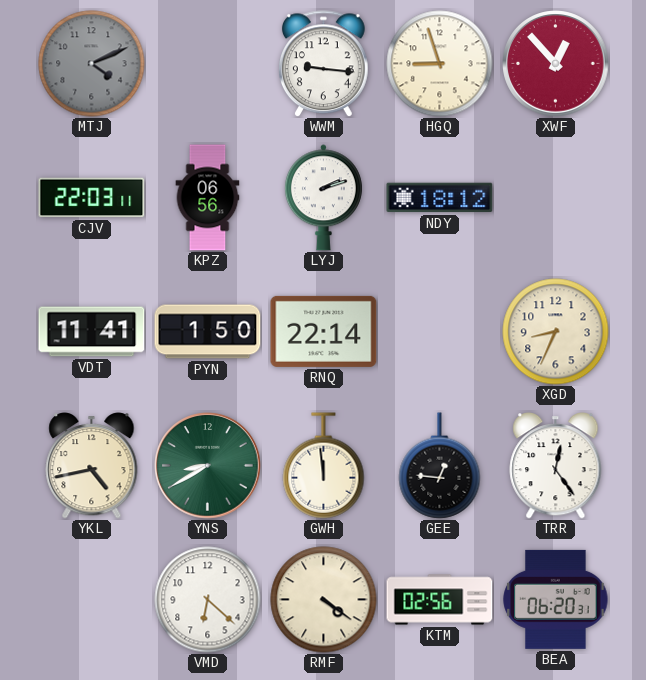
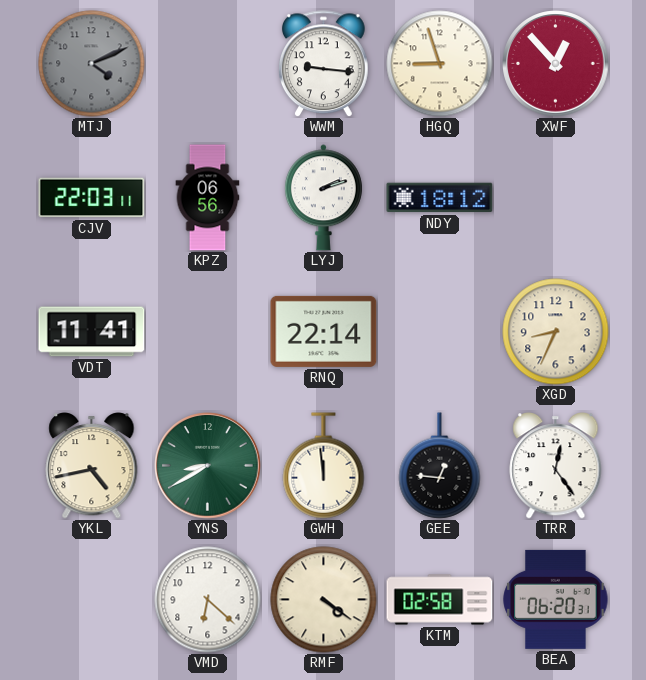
PYN: 1:50 -> none
KTM: 02:56 -> 02:58
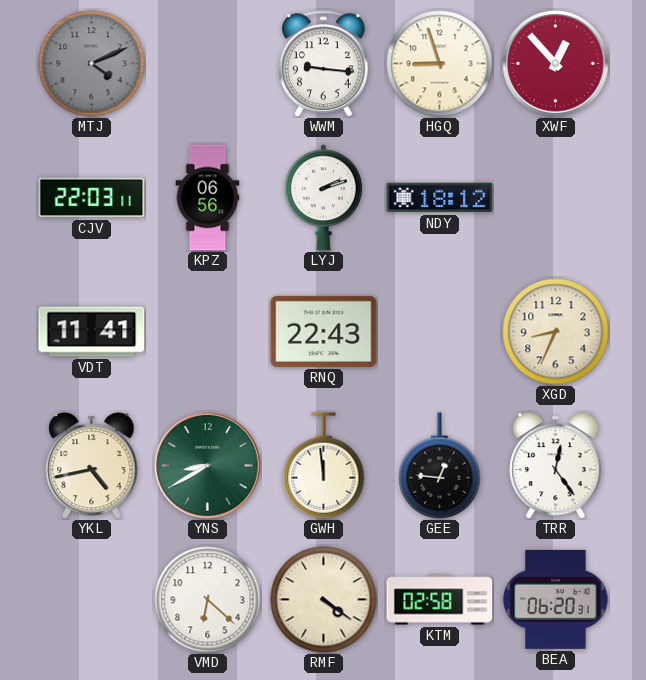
RNQ: 22:14 -> 22:43
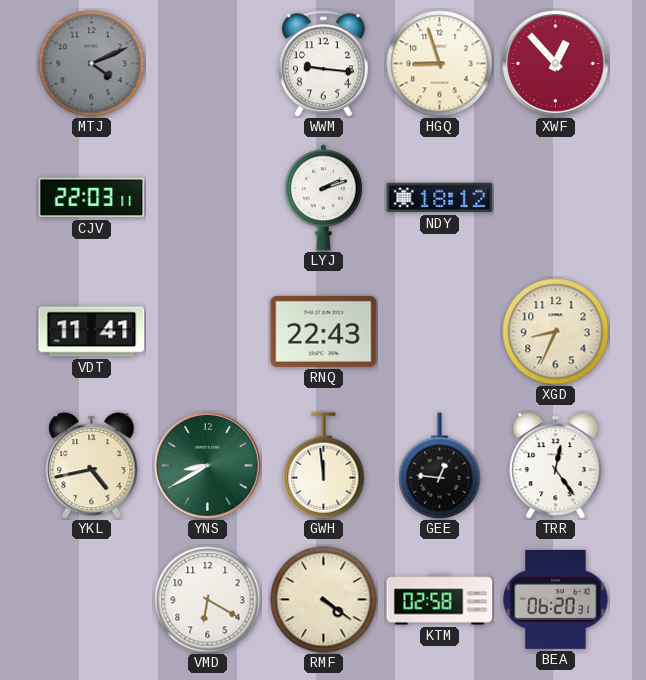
KPZ: 06:56 -> none
VMD: 6:22 -> 6:20
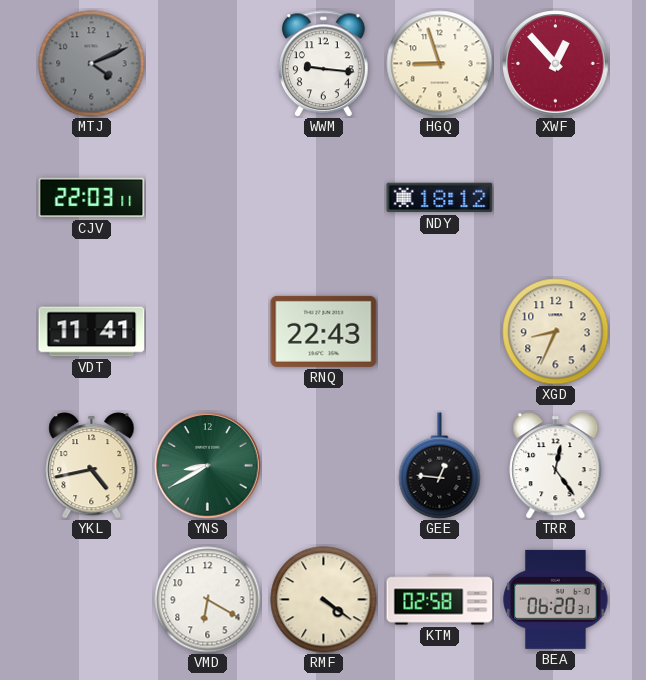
LYJ: 2:12 -> none
GWH: 11:59 -> none
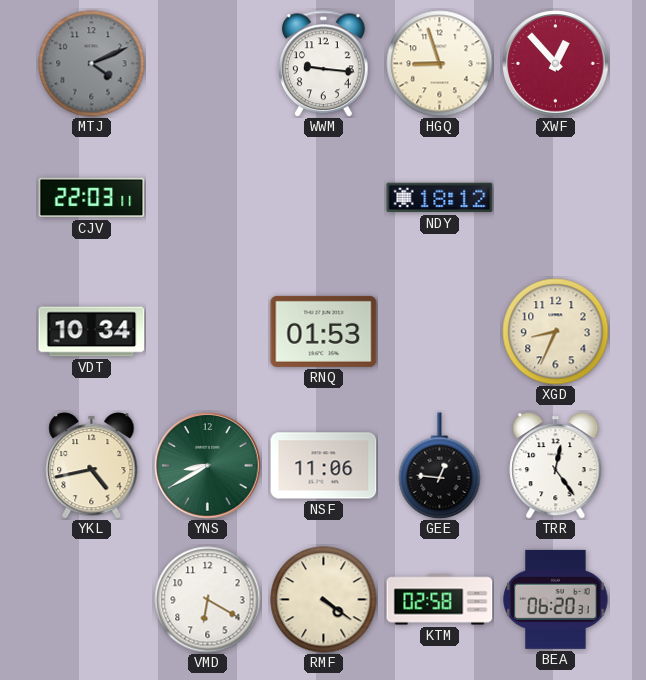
VDT: 11:41 -> 10:34
RNQ: 22:43 -> 01:53
NSF: none -> 11:06
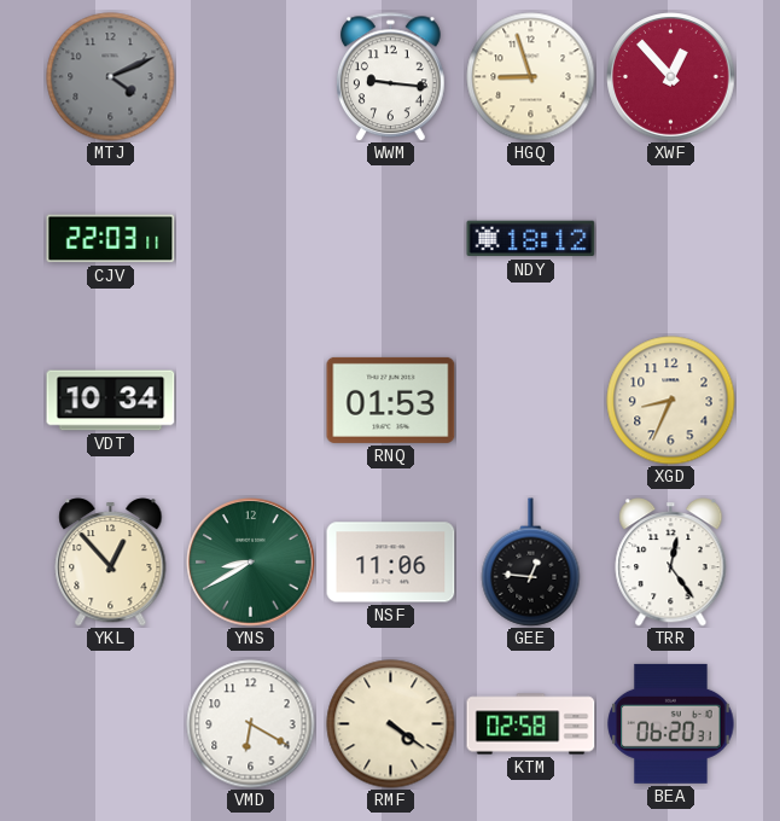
YKL: 4:43 -> 12:53
